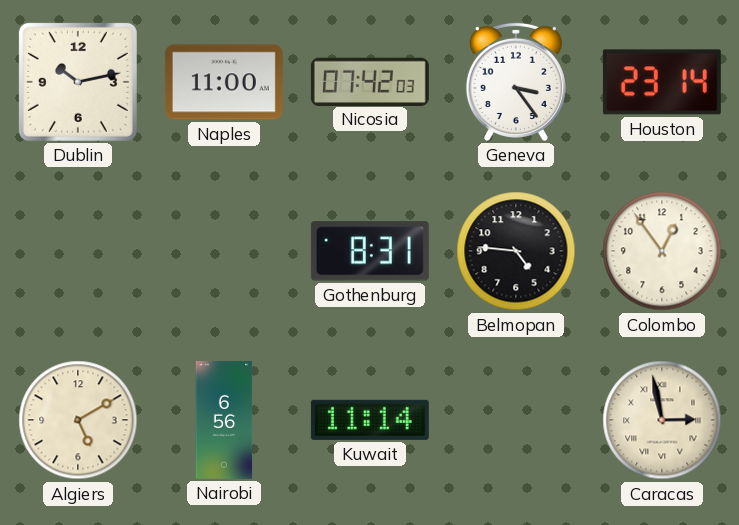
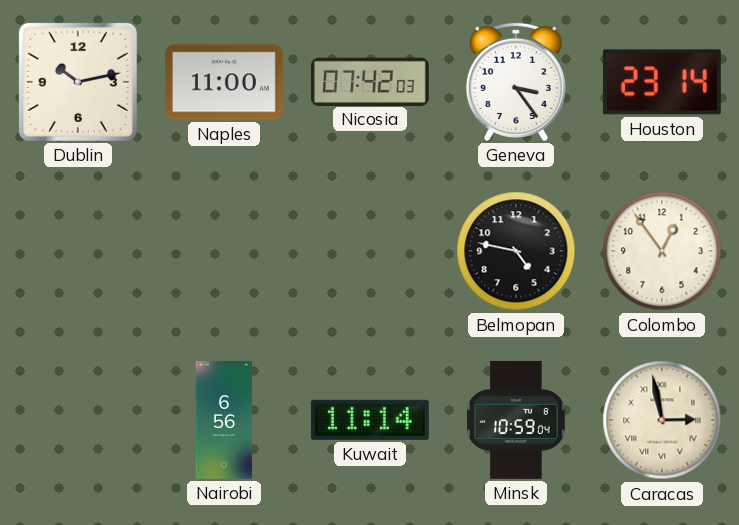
Gothenburg: 8:31 -> none
Belmopan: 4:46 -> 4:47
Algiers: 5:10 -> none
Minsk: none -> 10:59
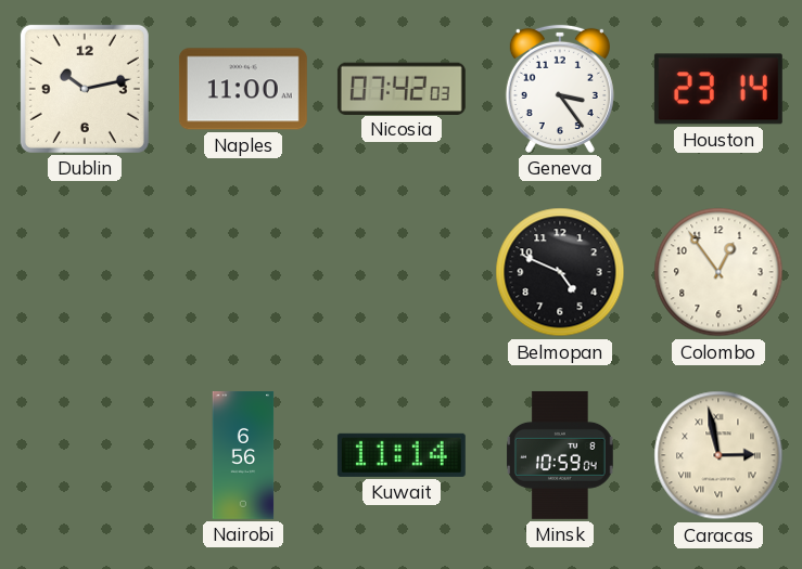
Belmopan: 4:47 -> 4:49
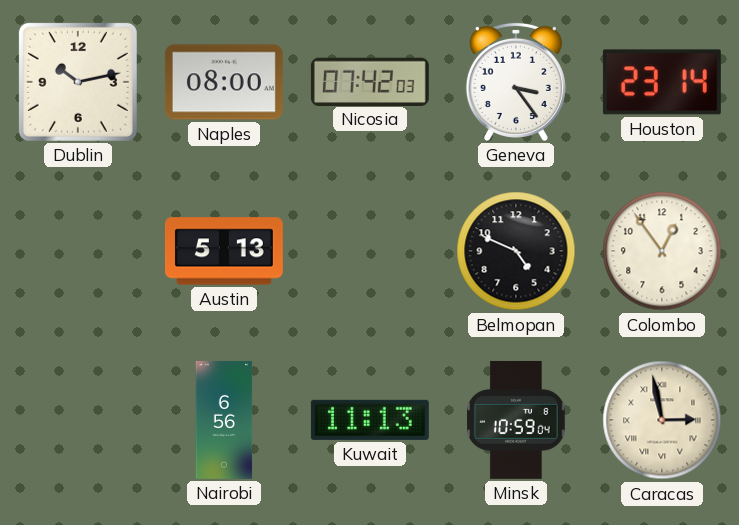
Naples: 11:00 -> 08:00
Austin: none -> 5:13
Kuwait: 11:14 -> 11:13
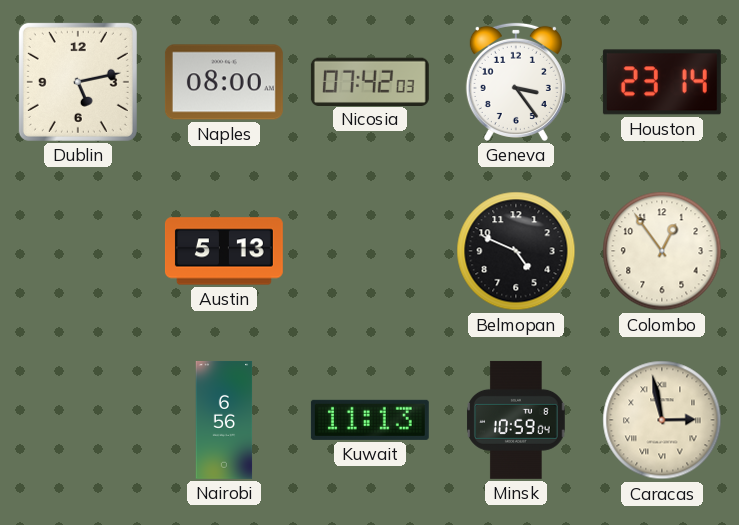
Dublin: 10:13 -> 5:13
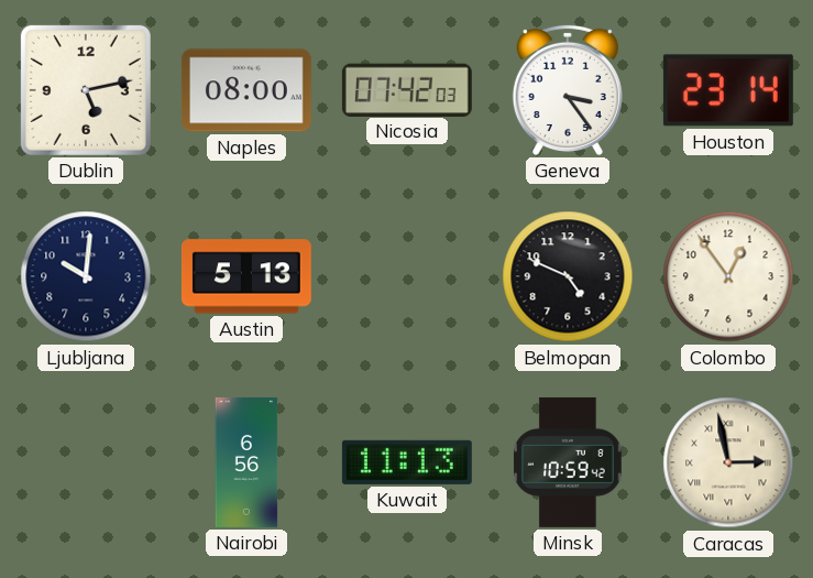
Ljubljana: none -> 10:01
Minsk: 10:59:04 -> 10:59:42
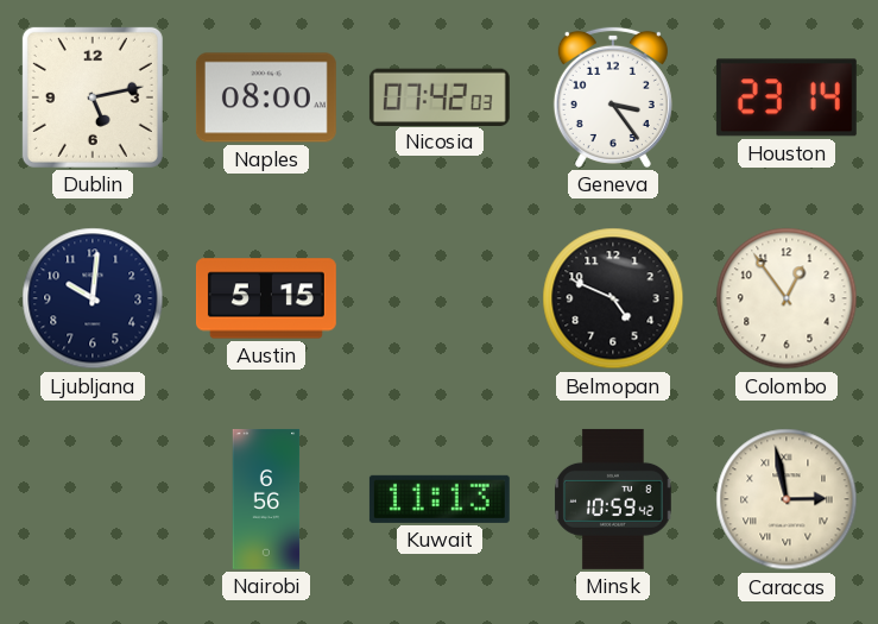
Austin: 5:13 -> 5:15
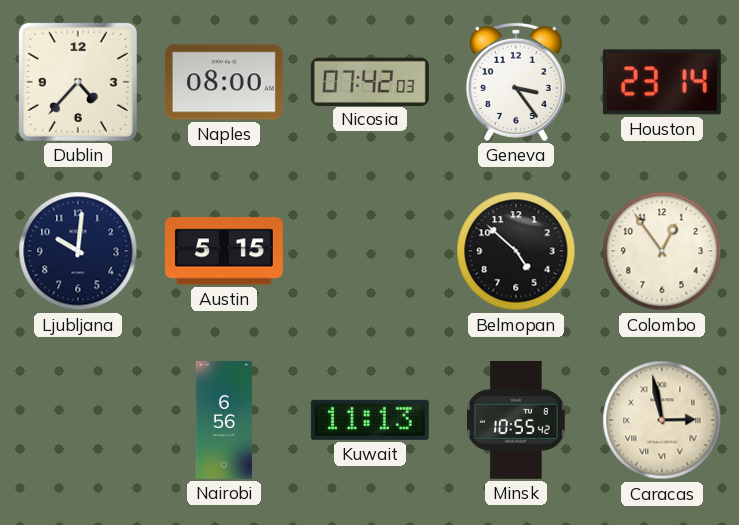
Dublin: 5:13 -> 4:37
Belmopan: 4:49 -> 4:52
Minsk: 10:59 -> 10:55
